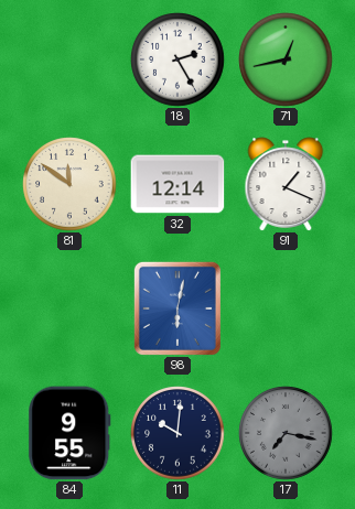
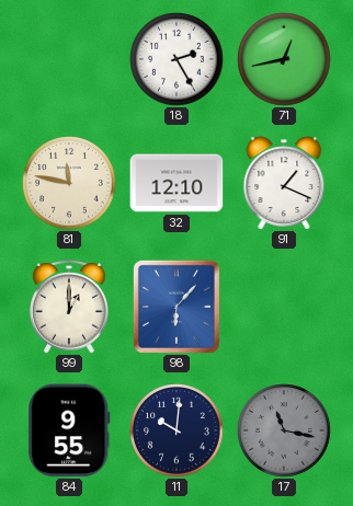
81: 11:51 -> 11:47
32: 12:14 -> 12:10
99: none -> 1:00
98: 6:02 -> 6:07
17: 7:17 -> 11:17
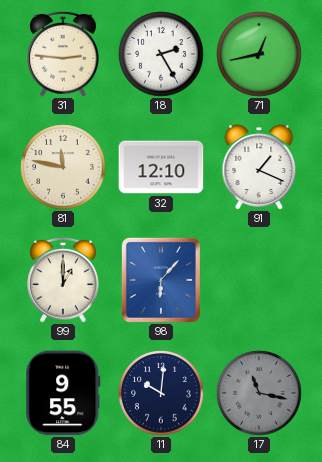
31: none -> 2:46
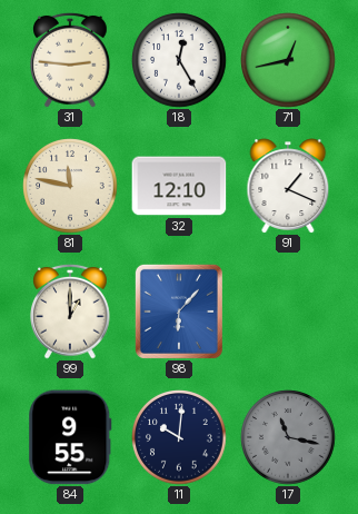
18: 2:25 -> 12:25
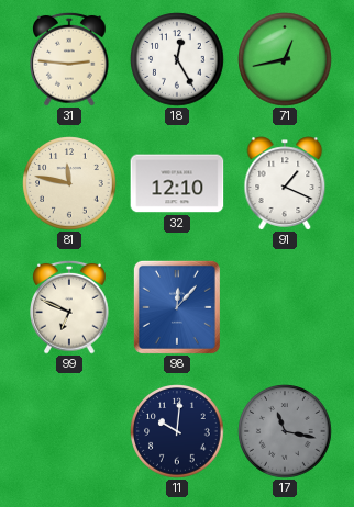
99: 1:00 -> 6:49
98: 6:07 -> 12:07
84: 9:55 -> none
